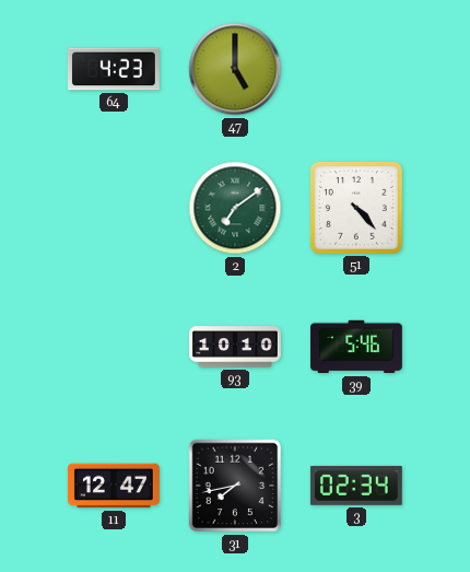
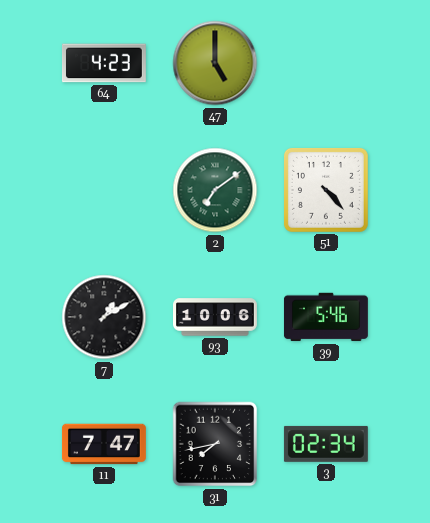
7: none -> 1:10
93: 10:10 -> 10:06
11: 12:47 -> 7:47
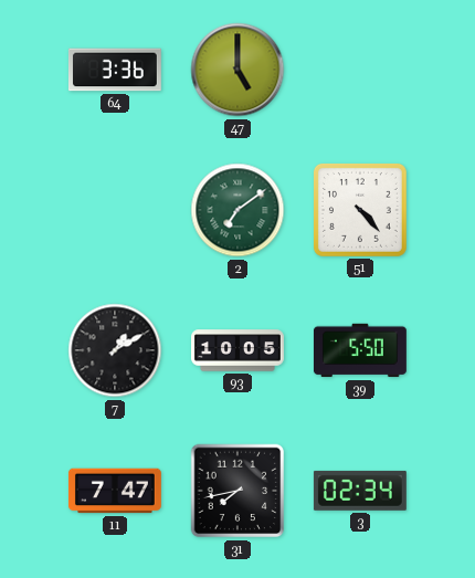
64: 4:23 -> 3:36
93: 10:06 -> 10:05
39: 5:46 -> 5:50
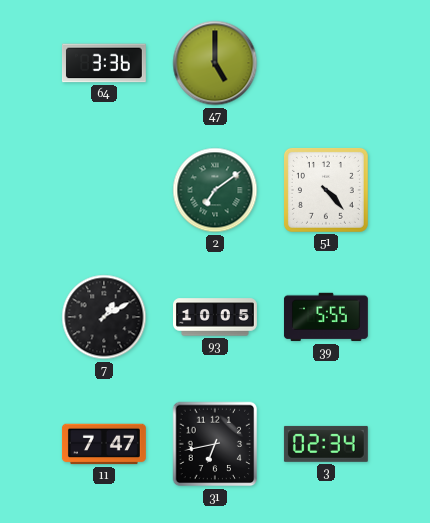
39: 5:50 -> 5:55
31: 7:43 -> 6:43
